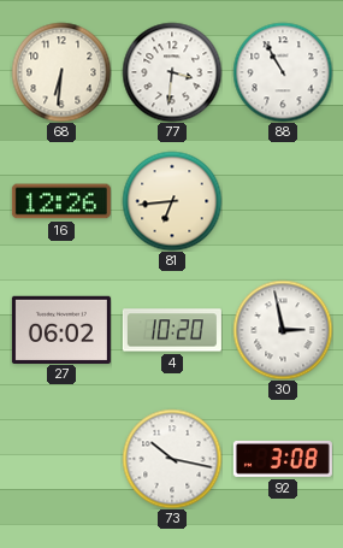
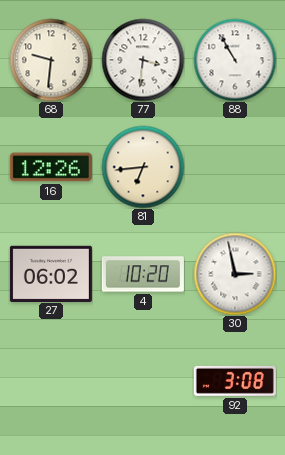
68: 6:31 -> 9:31
73: 10:17 -> none
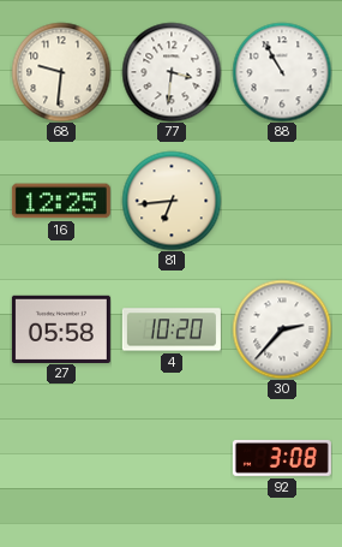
16: 12:26 -> 12:25
27: 06:02 -> 05:58
30: 2:58 -> 2:37
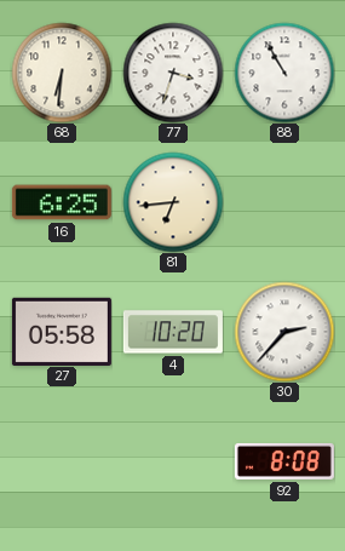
68: 9:31 -> 6:31
77: 3:31 -> 3:33
16: 12:25 -> 6:25
92: 3:08 -> 8:08
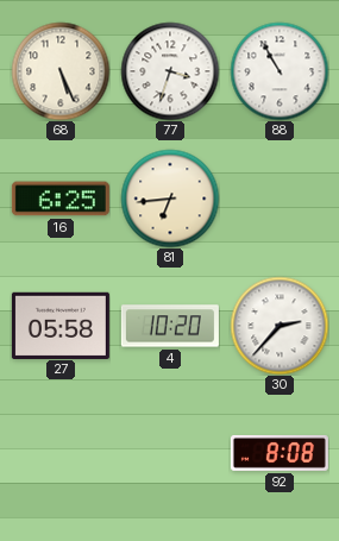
68: 6:31 -> 5:26
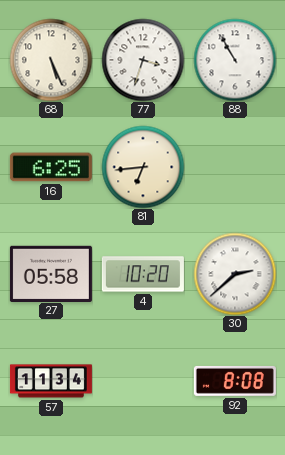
30: 2:37 -> 2:38
57: none -> 11:34
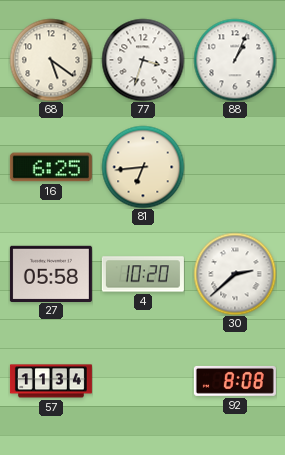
68: 5:26 -> 5:21
88: 10:55 -> 1:04
